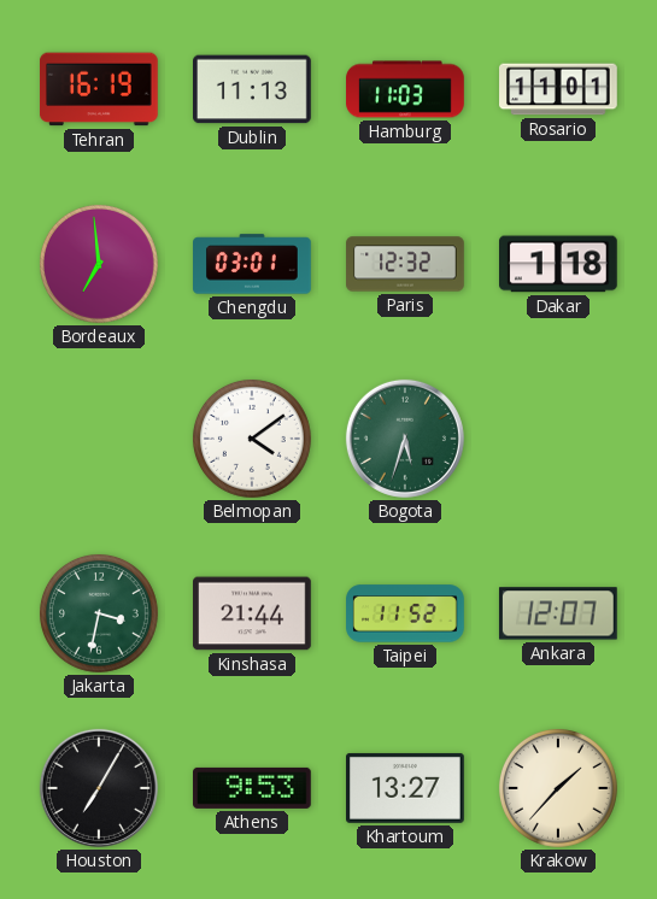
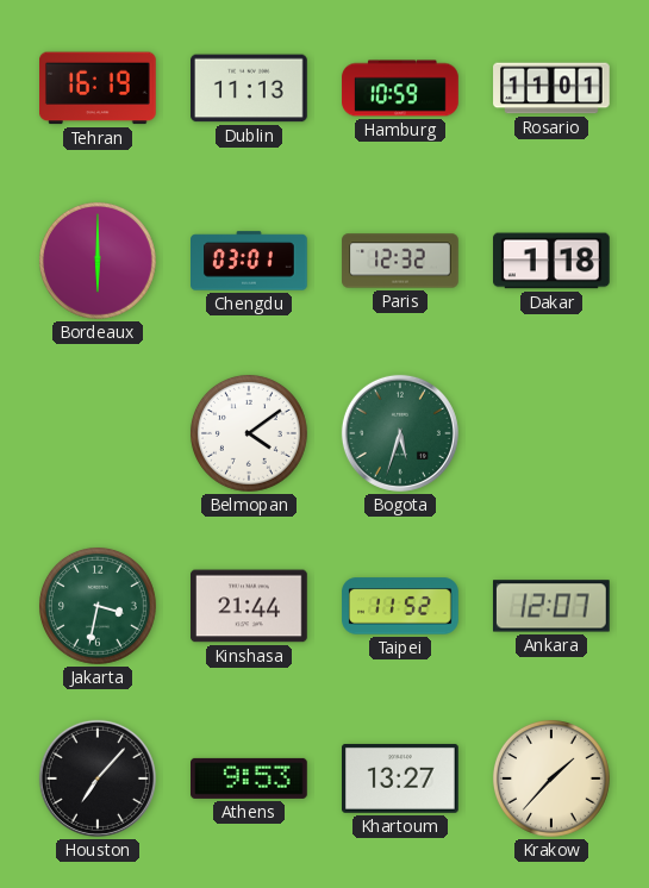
Hamburg: 11:03 -> 10:59
Bordeaux: 6:59 -> 6:00
Houston: 7:05 -> 7:07
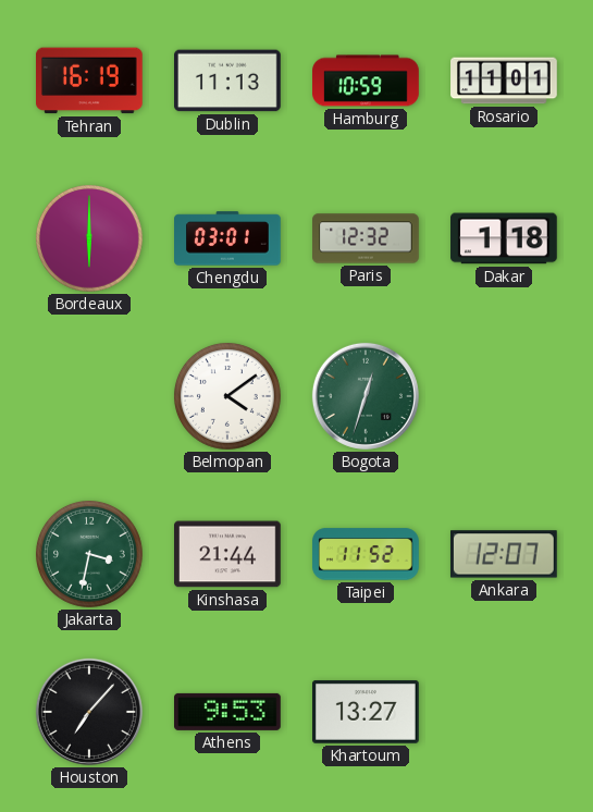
Bogota: 5:33 -> 12:33
Krakow: 1:37 -> none
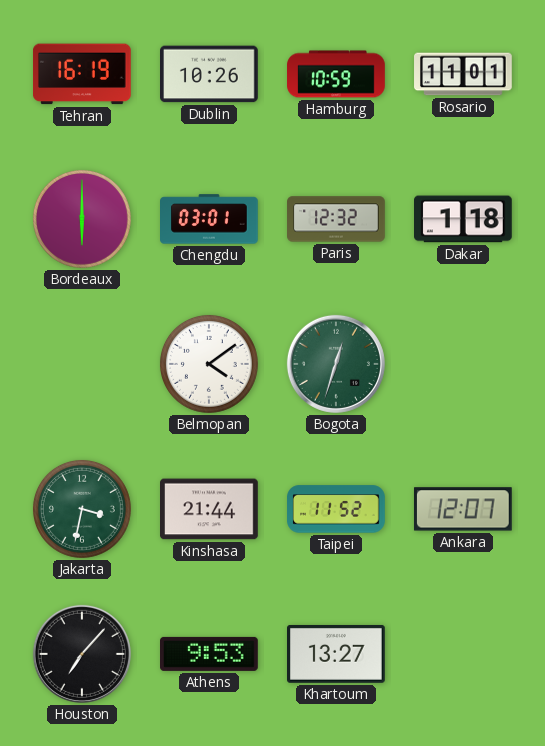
Dublin: 11:13 -> 10:26
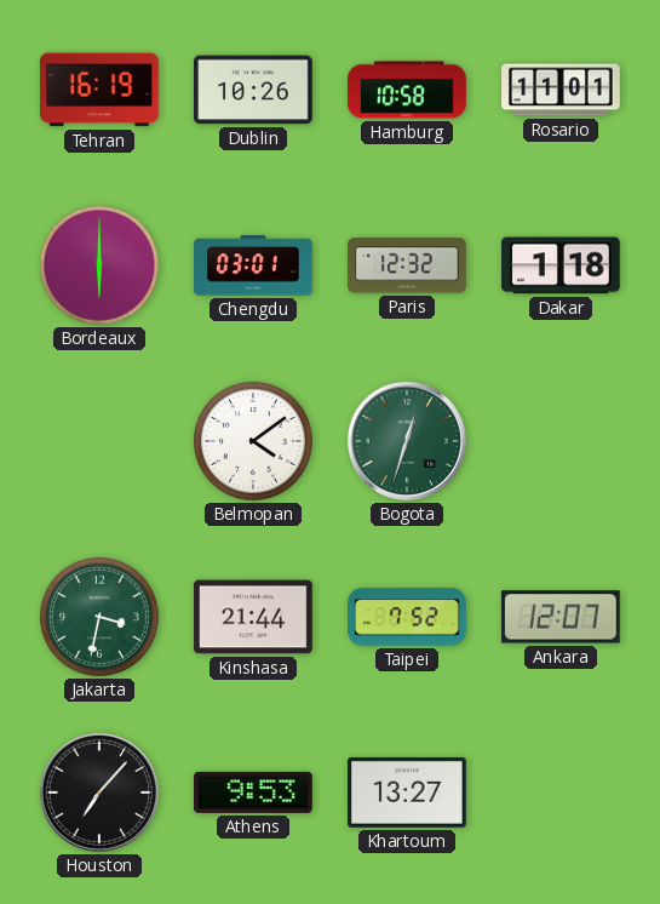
Hamburg: 10:59 -> 10:58
Taipei: 11:52 -> 7:52
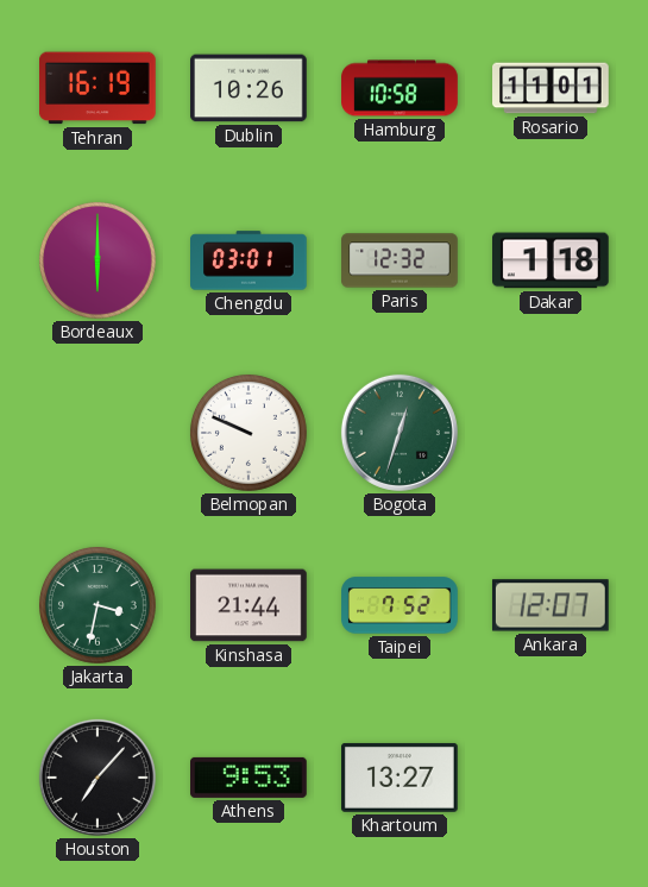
Belmopan: 4:09 -> 9:49
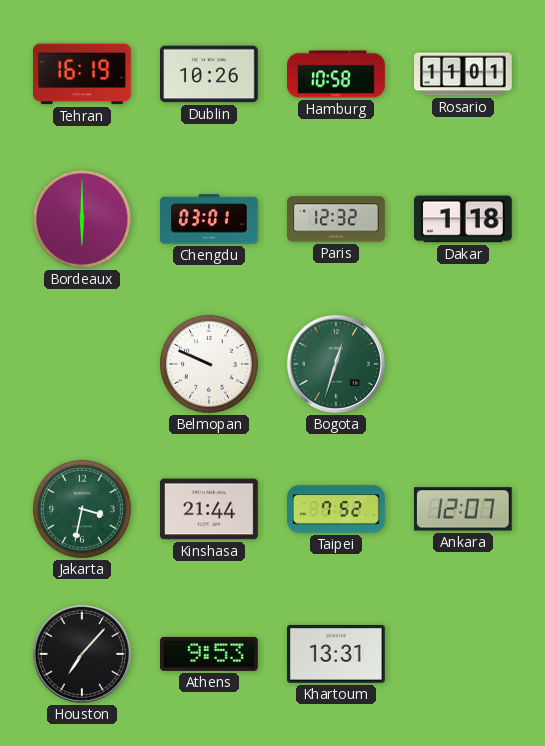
Khartoum: 13:27 -> 13:31
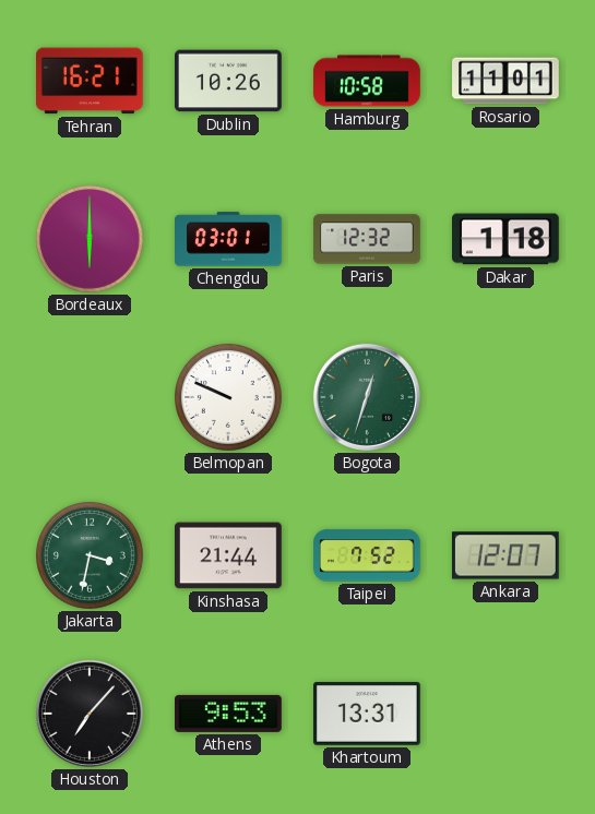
Tehran: 16:19 -> 16:21
